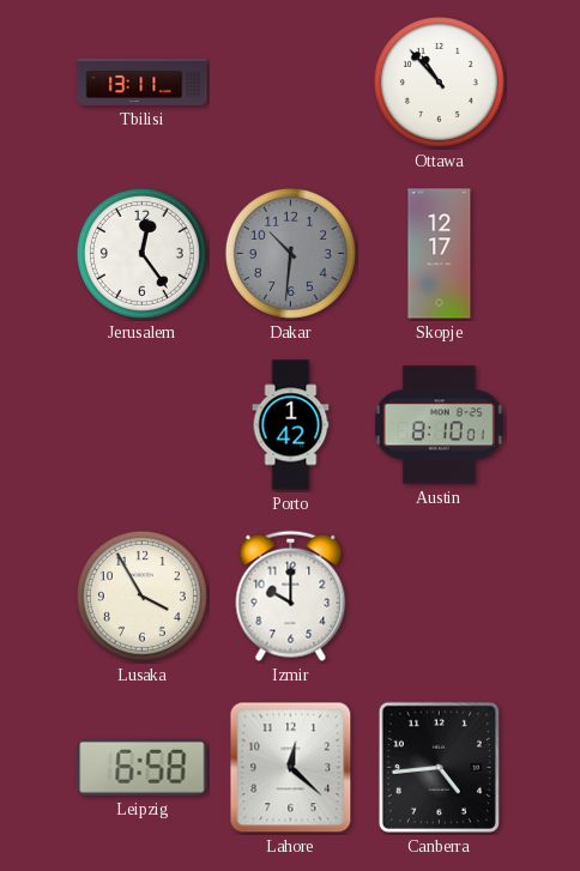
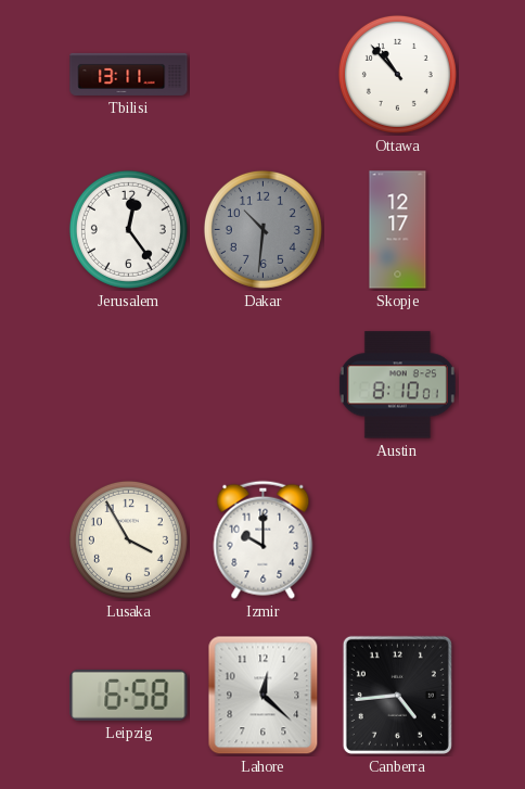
Porto: 1:42 -> none
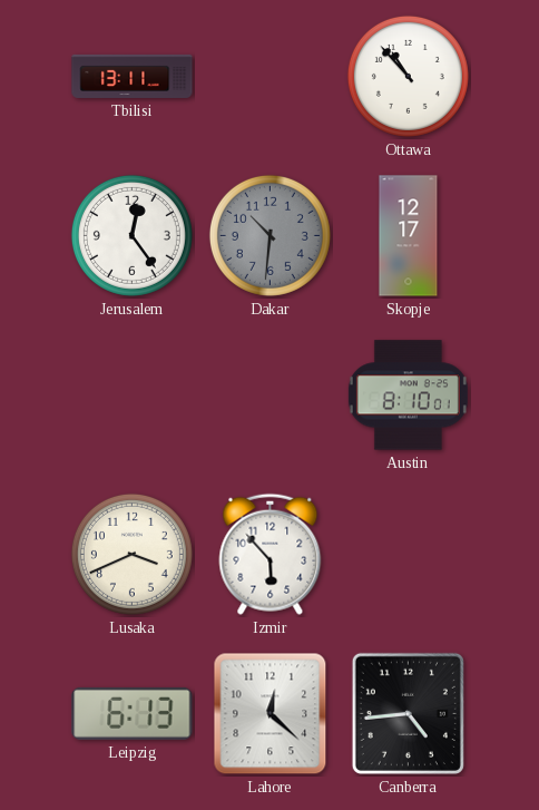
Lusaka: 3:55 -> 3:41
Izmir: 10:00 -> 5:53
Leipzig: 6:58 -> 6:13
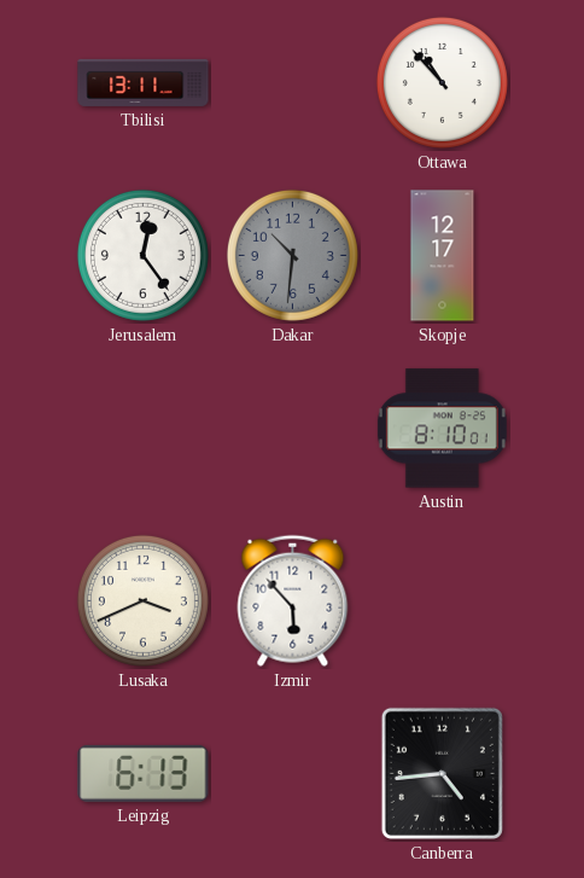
Lahore: 12:22 -> none
